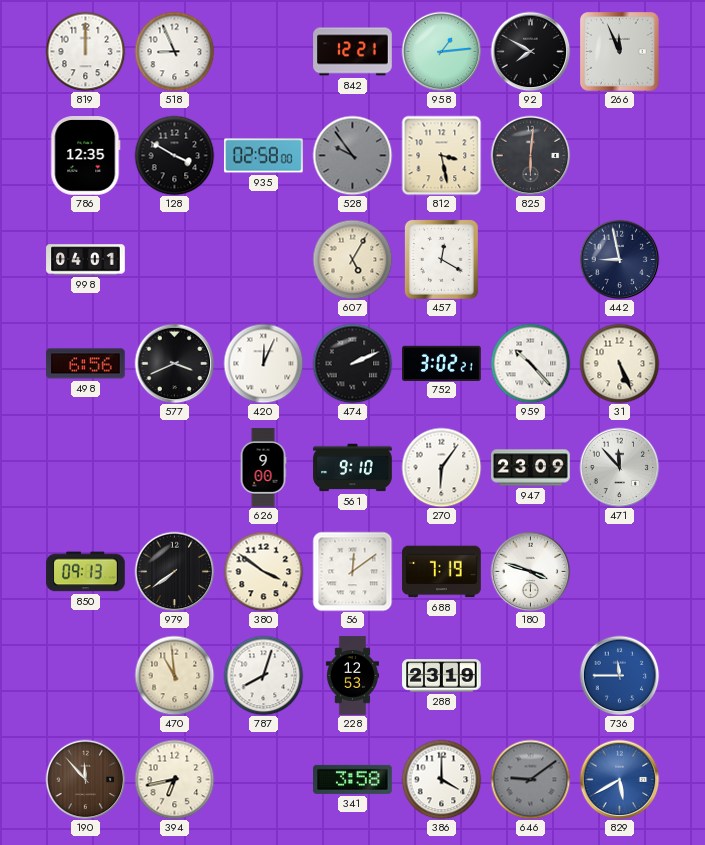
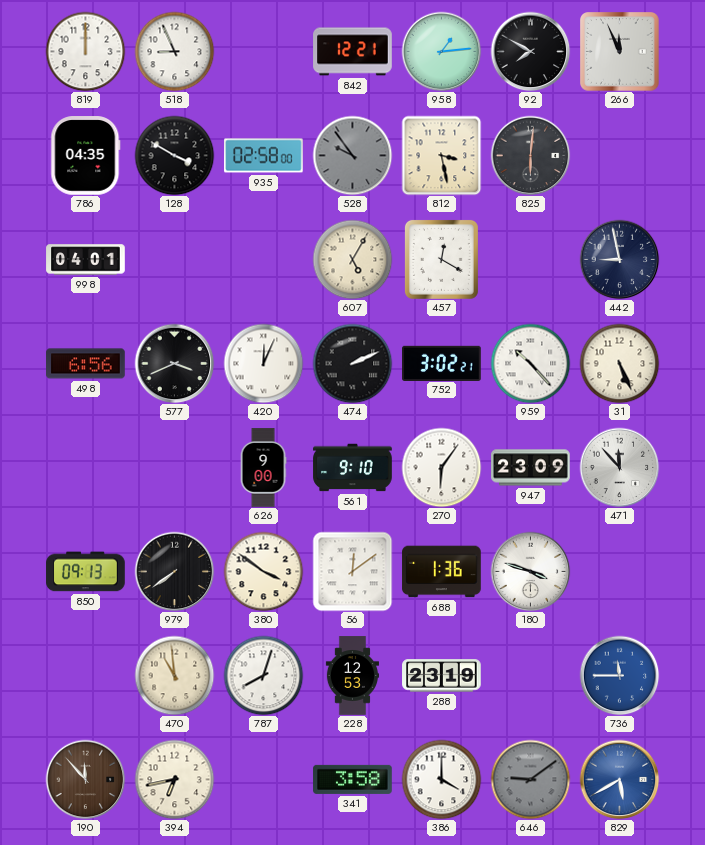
786: 12:35 -> 04:35
688: 7:19 -> 1:36
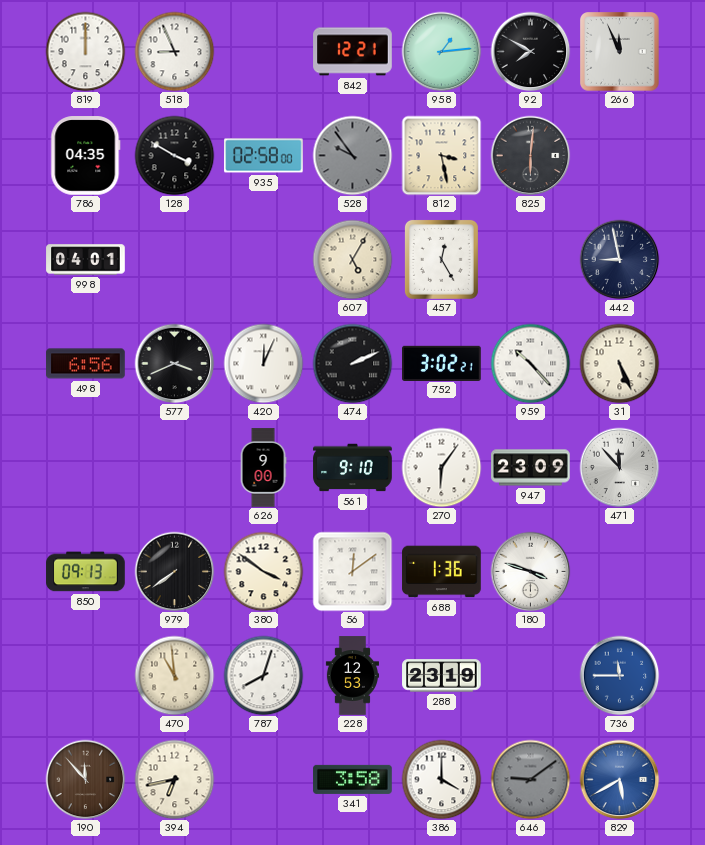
457: 12:20 -> 12:25
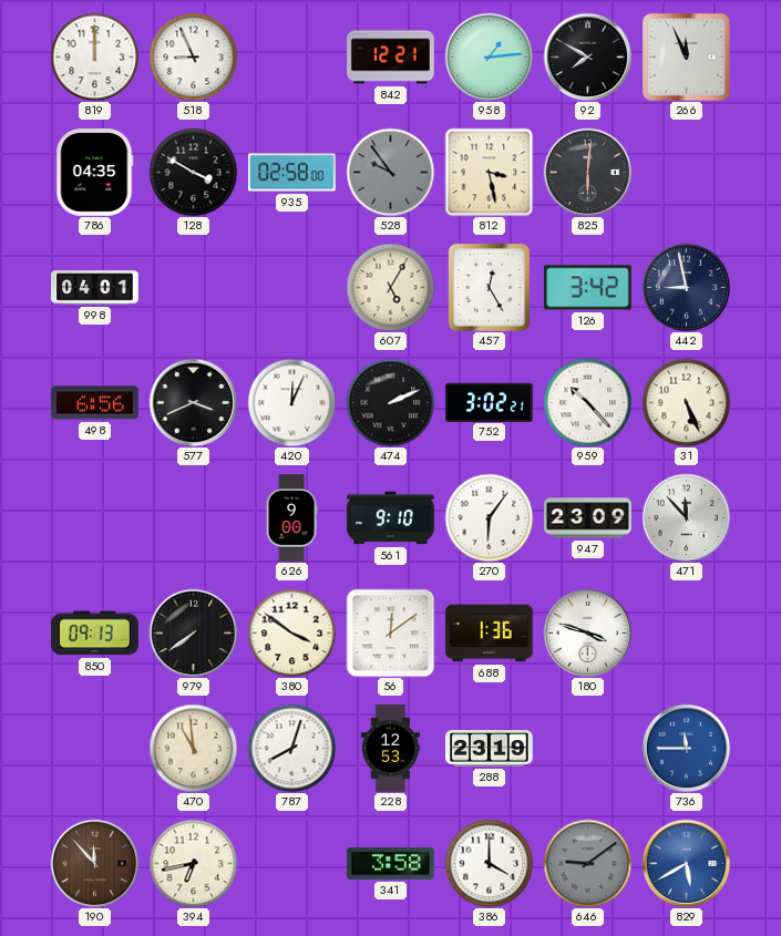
126: none -> 3:42
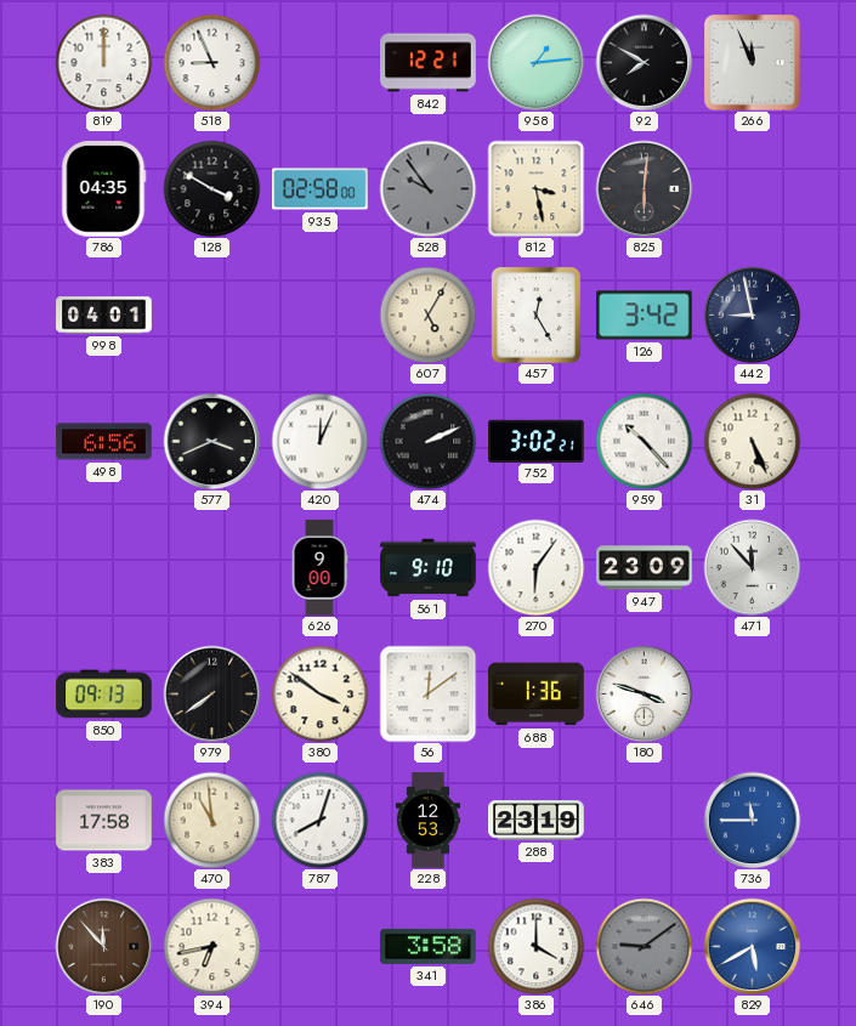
383: none -> 17:58
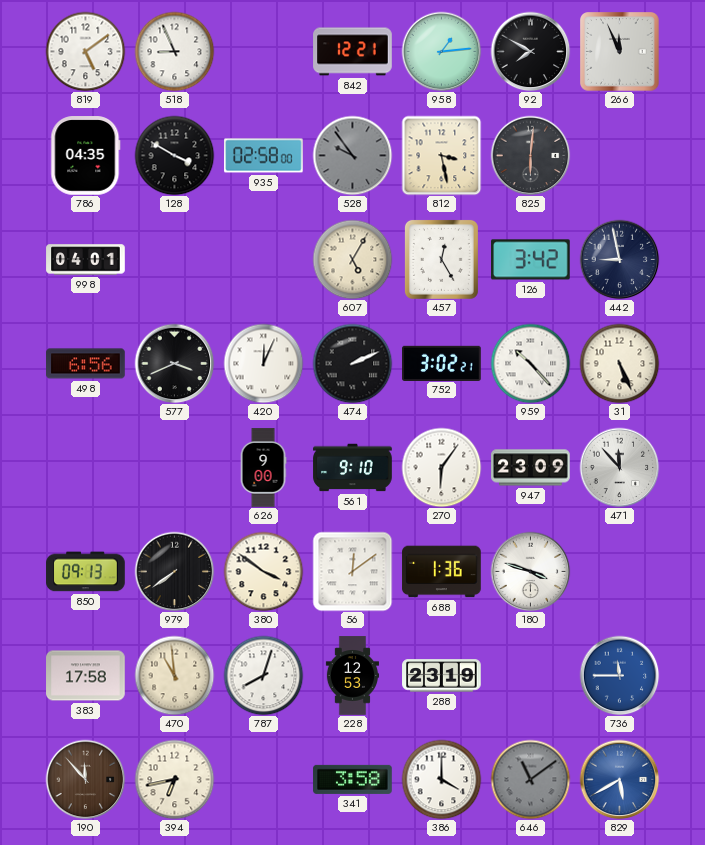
819: 12:00 -> 5:09
646: 9:09 -> 11:09
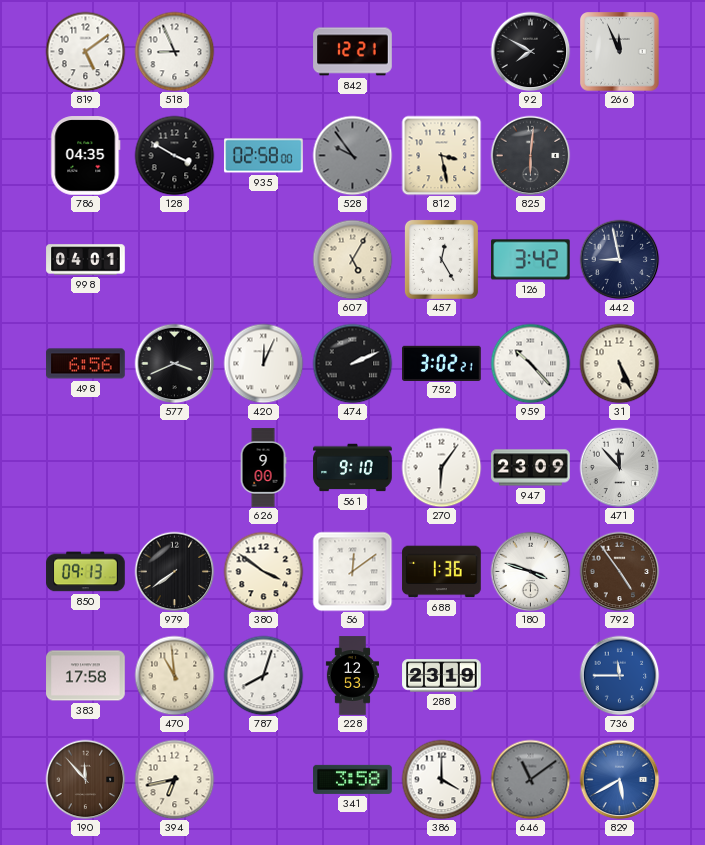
958: 1:14 -> none
792: none -> 4:54
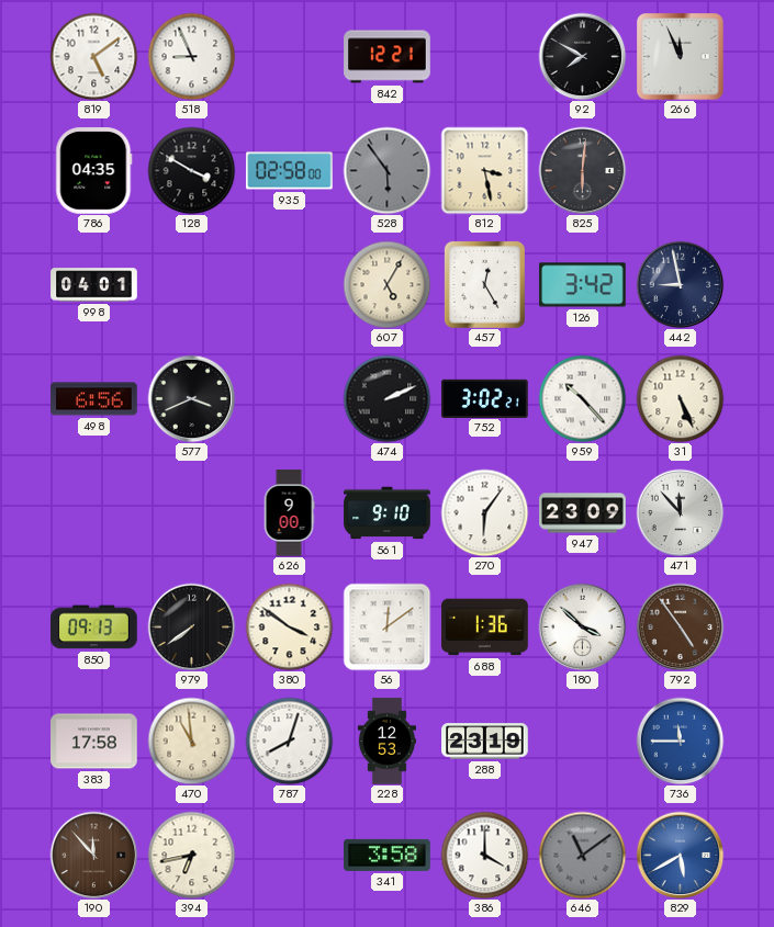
528: 9:54 -> 5:54
420: 12:04 -> none
180: 3:48 -> 3:52
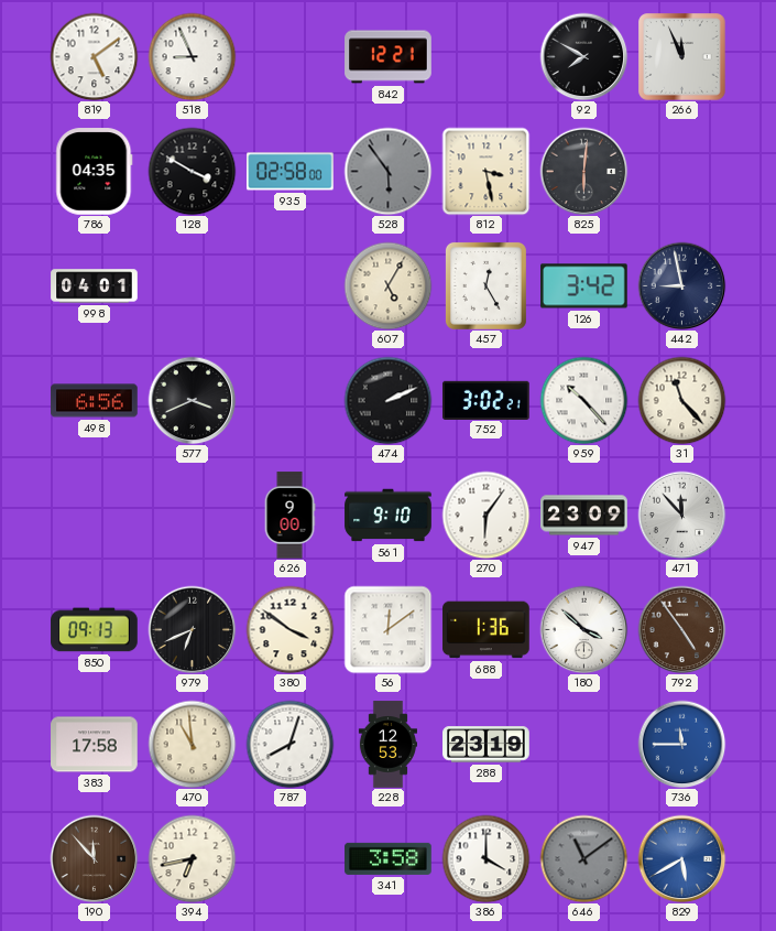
31: 5:26 -> 11:23
979: 7:39 -> 6:41
